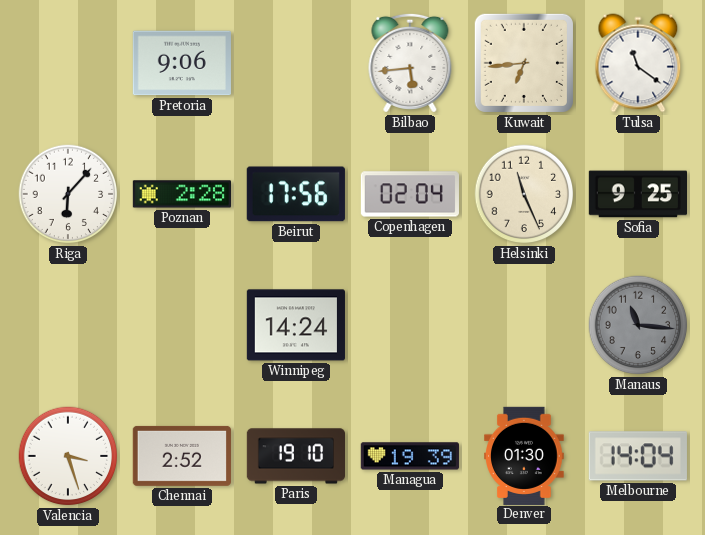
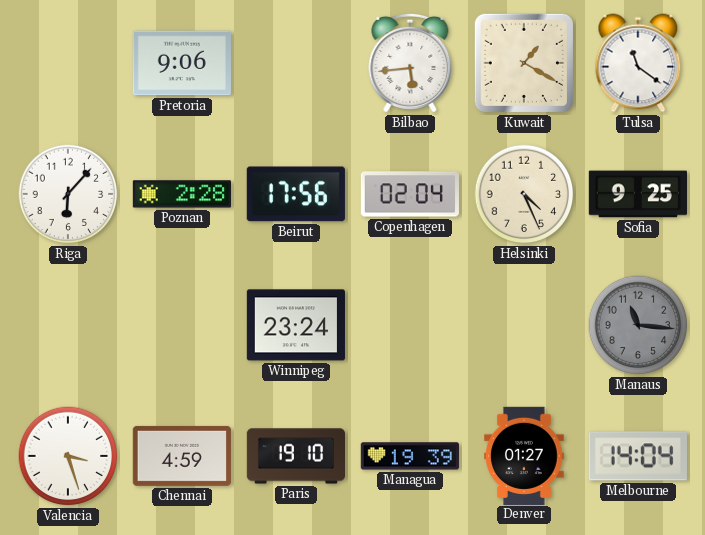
Kuwait: 6:44 -> 1:20
Helsinki: 11:26 -> 4:26
Winnipeg: 14:24 -> 23:24
Chennai: 2:52 -> 4:59
Denver: 01:30 -> 01:27
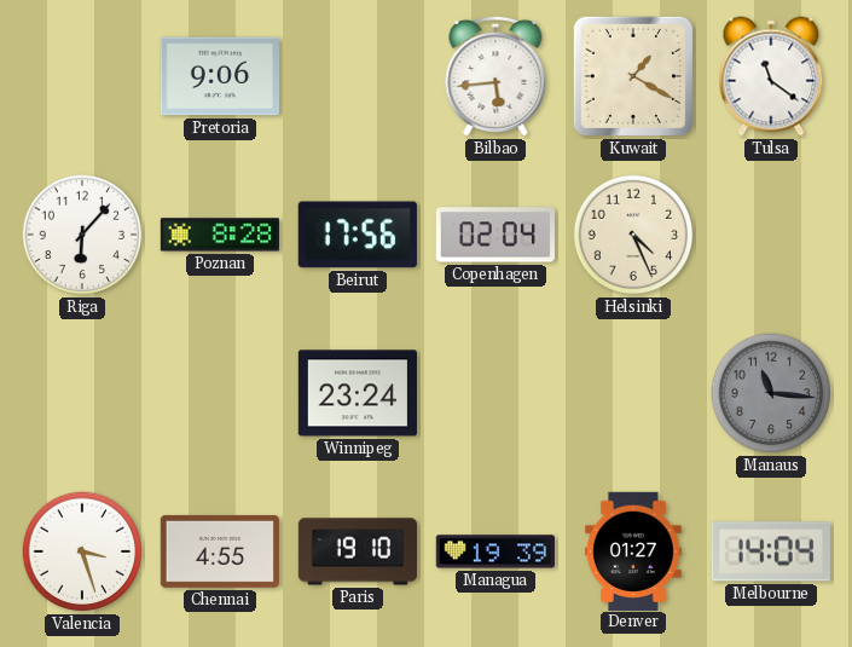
Poznan: 2:28 -> 8:28
Sofia: 9:25 -> none
Chennai: 4:59 -> 4:55
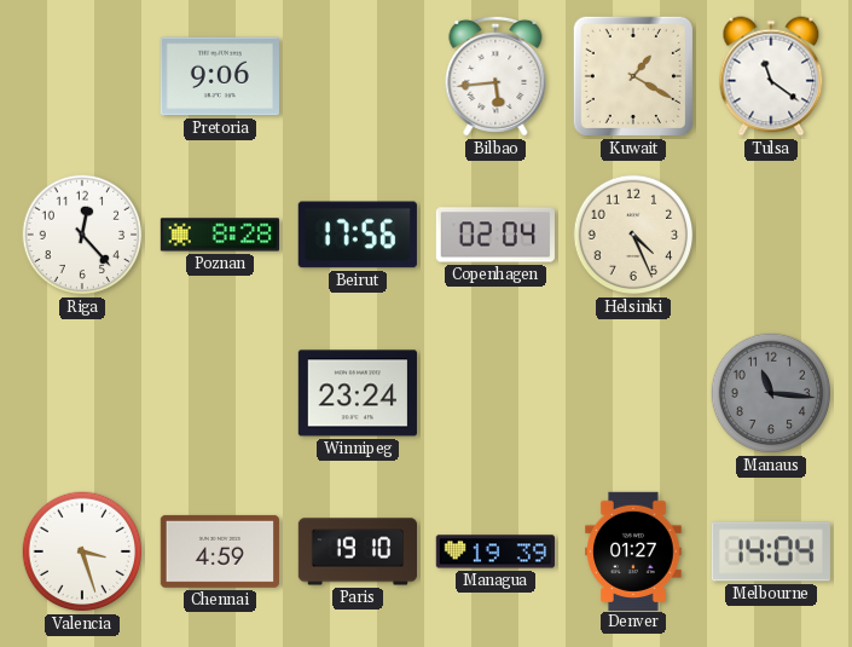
Riga: 6:07 -> 12:23
Chennai: 4:55 -> 4:59
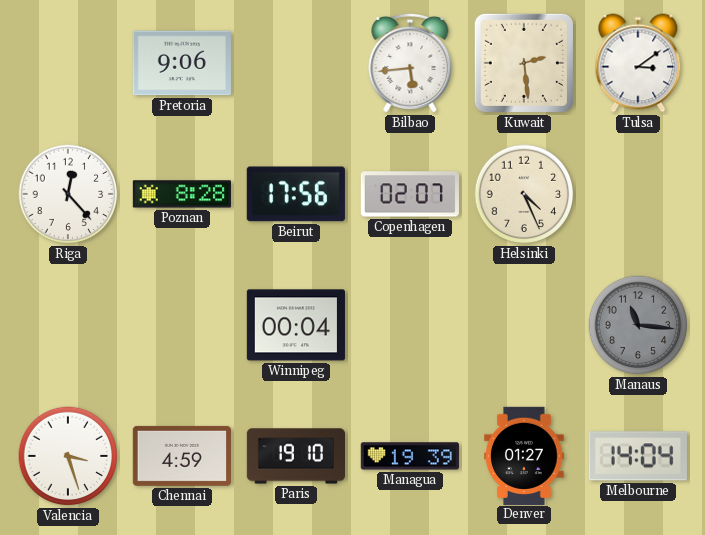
Kuwait: 1:20 -> 2:29
Tulsa: 11:21 -> 3:09
Copenhagen: 02:04 -> 02:07
Winnipeg: 23:24 -> 00:04
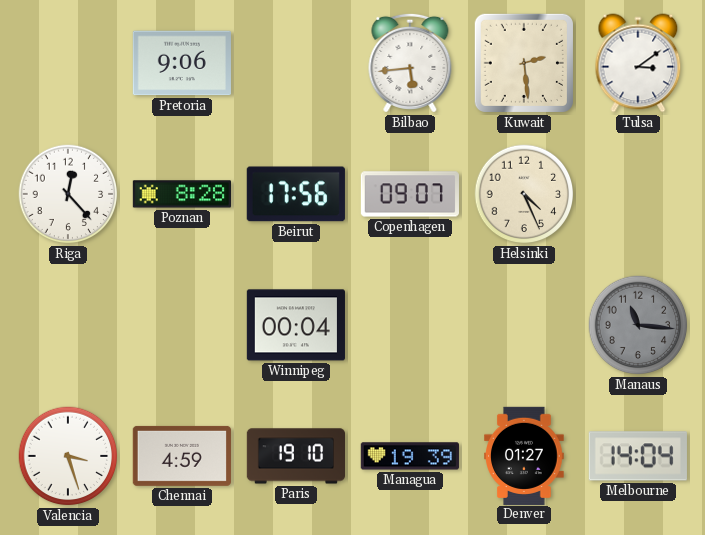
Copenhagen: 02:07 -> 09:07
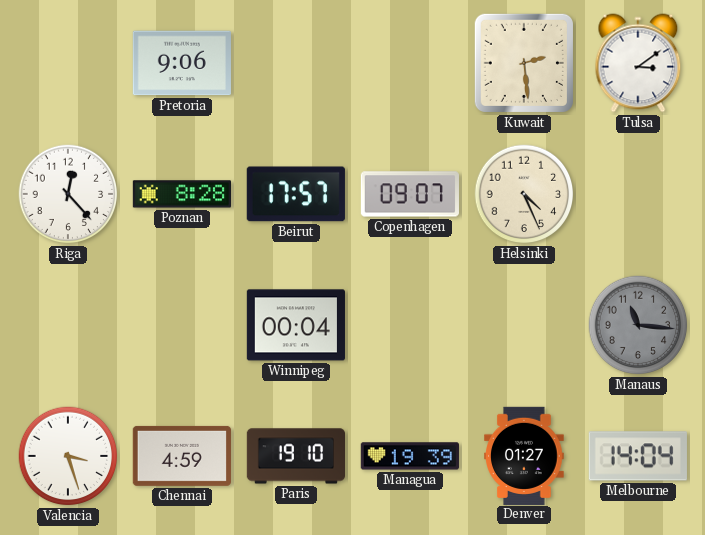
Bilbao: 5:44 -> none
Beirut: 17:56 -> 17:57
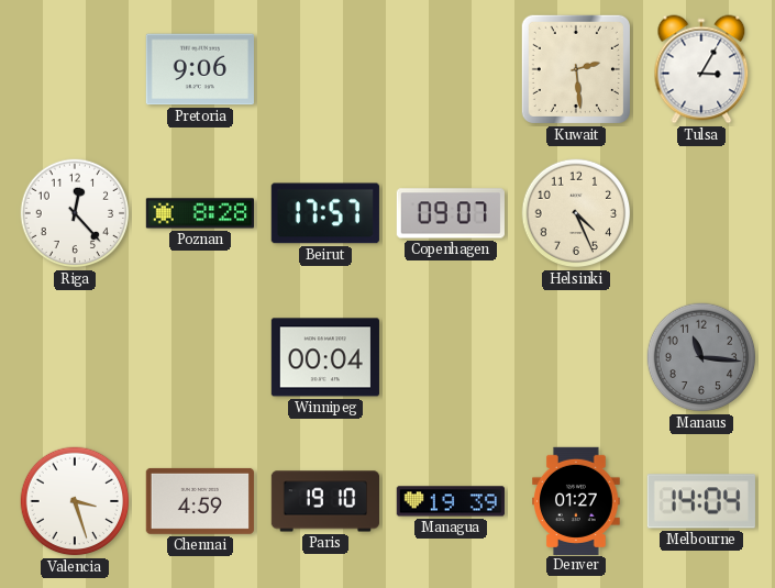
Tulsa: 3:09 -> 3:05
